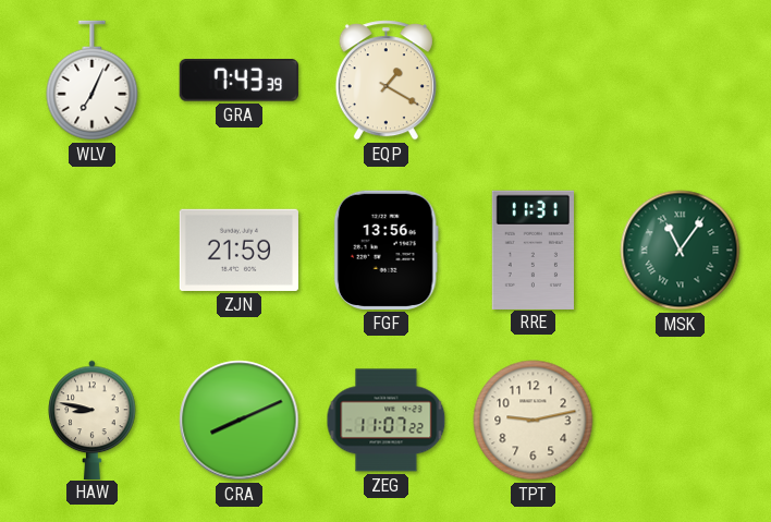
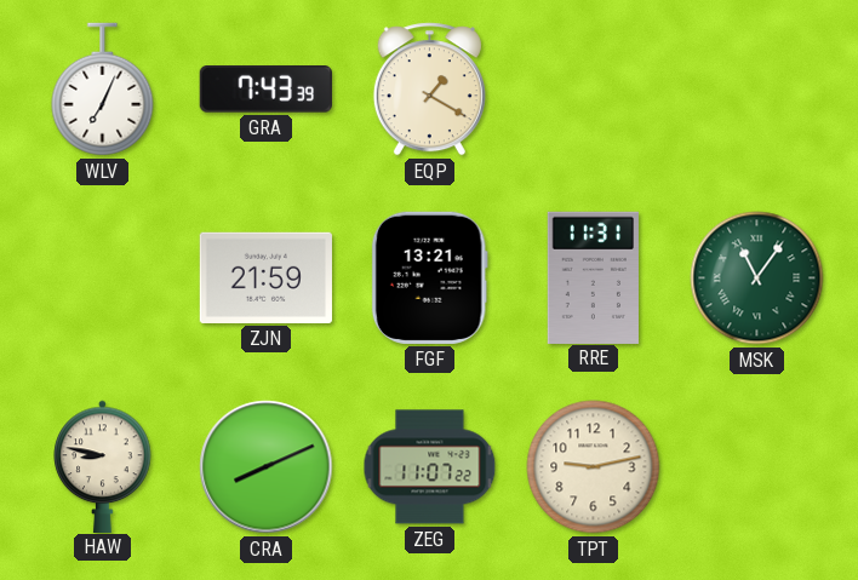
FGF: 13:56 -> 13:21
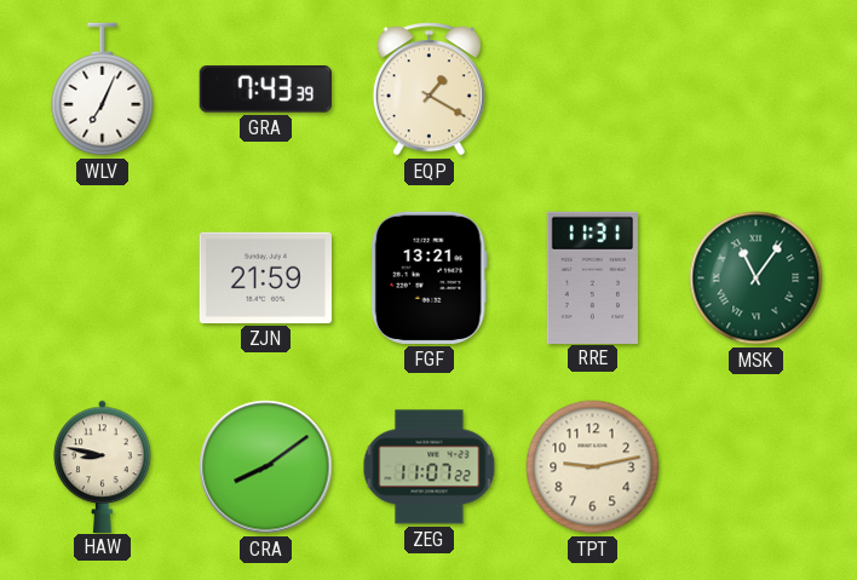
CRA: 8:11 -> 8:09
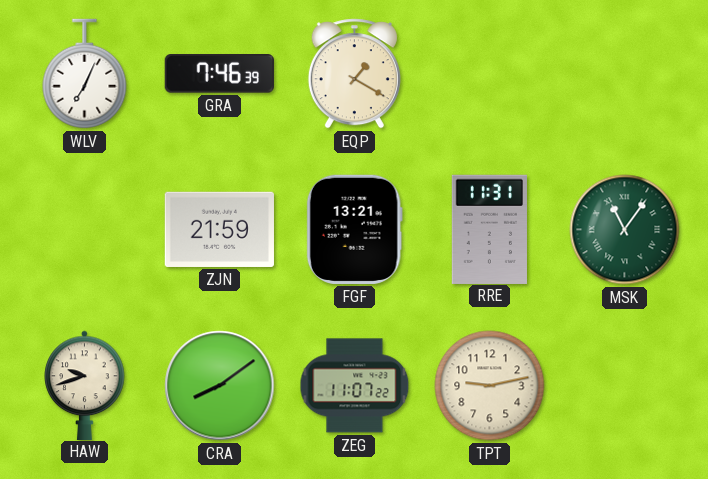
GRA: 7:43 -> 7:46
HAW: 8:47 -> 9:42
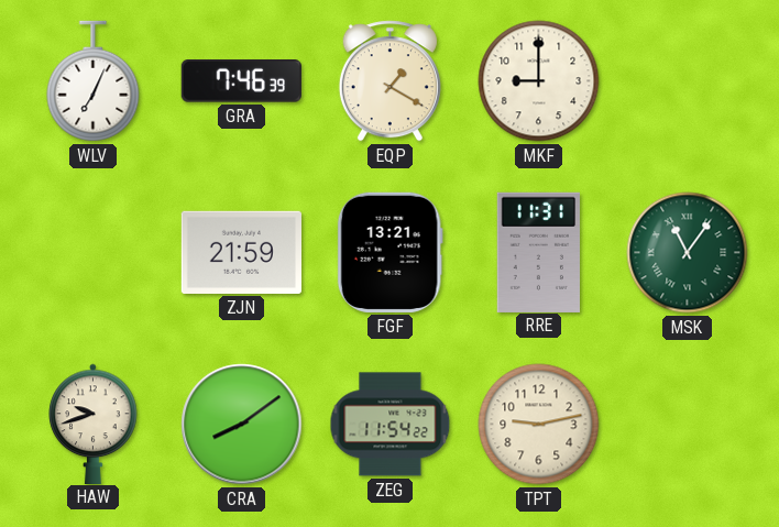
MKF: none -> 9:00
ZEG: 11:07 -> 11:54
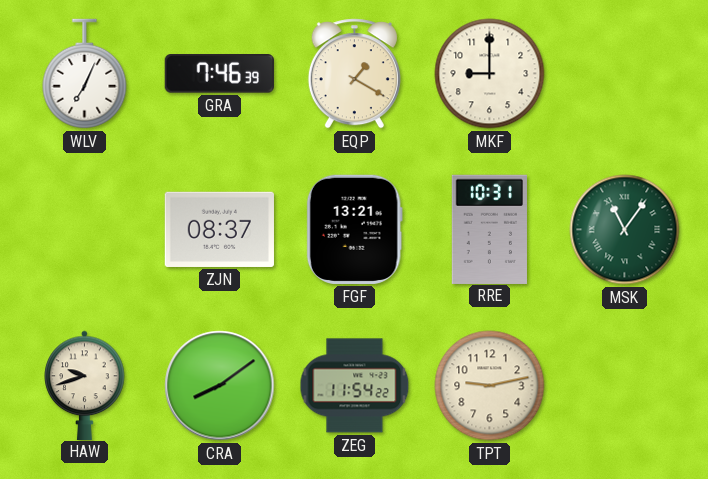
ZJN: 21:59 -> 08:37
RRE: 11:31 -> 10:31
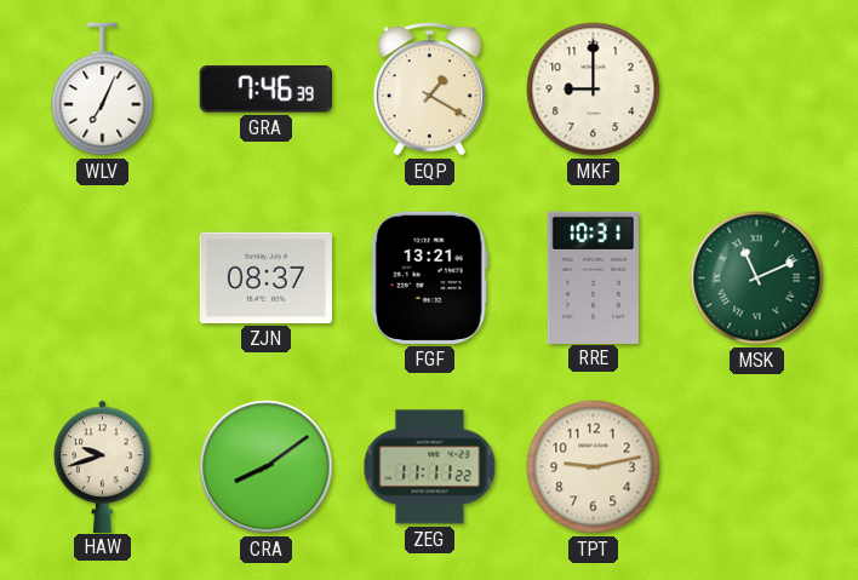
MSK: 11:06 -> 11:11
ZEG: 11:54 -> 11:11
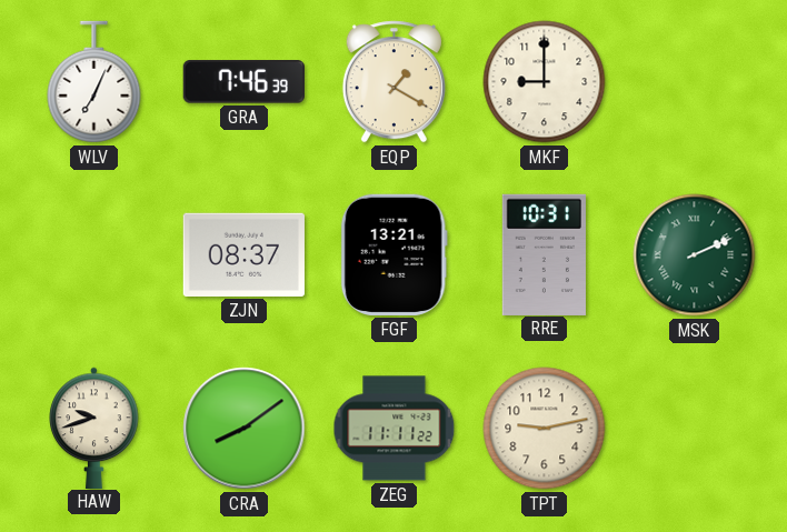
MSK: 11:11 -> 2:11
